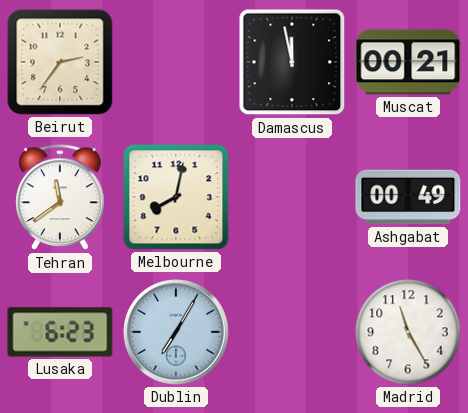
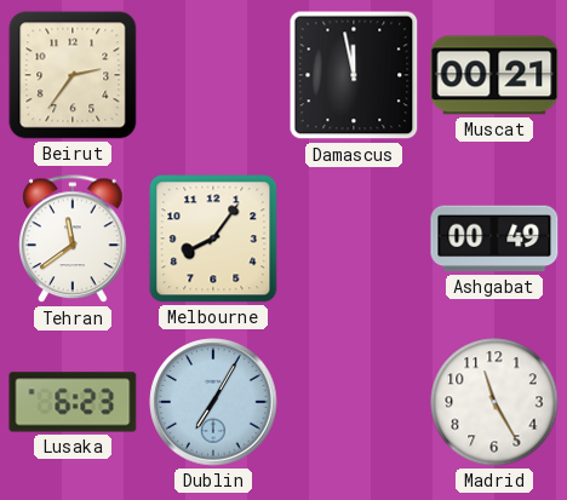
Melbourne: 8:02 -> 8:06
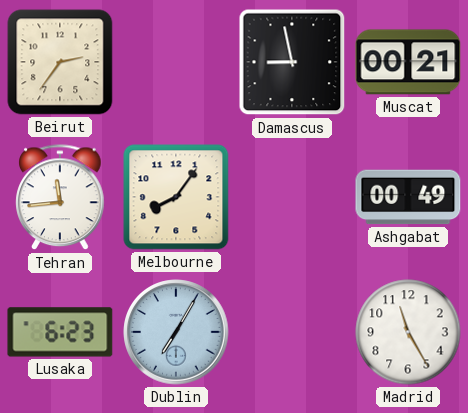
Damascus: 11:58 -> 8:58
Tehran: 11:39 -> 11:44
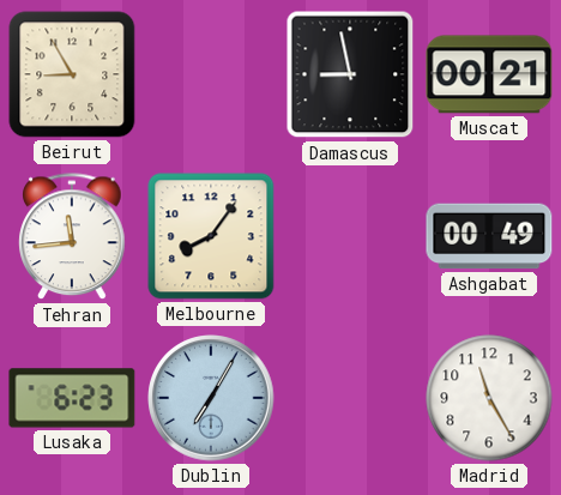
Beirut: 2:36 -> 8:55
